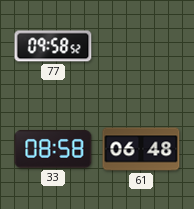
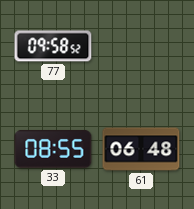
33: 08:58 -> 08:55
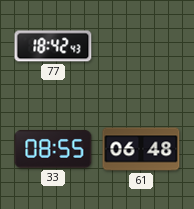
77: 09:58 -> 18:42
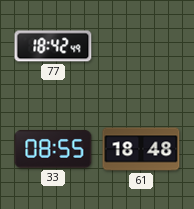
77: 18:42:43 -> 18:42:49
61: 06:48 -> 18:48
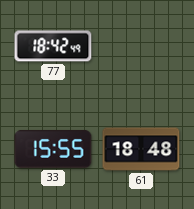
33: 08:55 -> 15:55
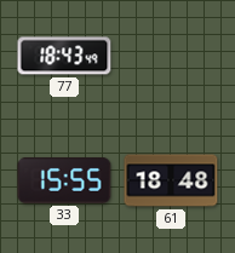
77: 18:42 -> 18:43
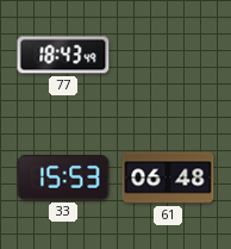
33: 15:55 -> 15:53
61: 18:48 -> 06:48
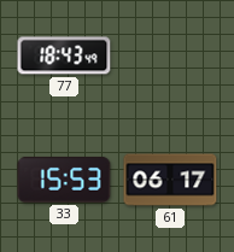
61: 06:48 -> 06:17
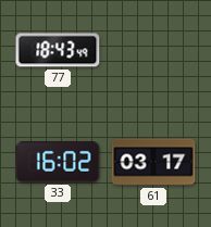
33: 15:53 -> 16:02
61: 06:17 -> 03:17
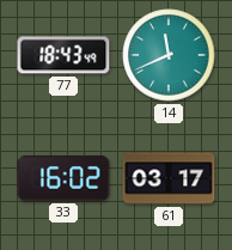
14: none -> 11:41
